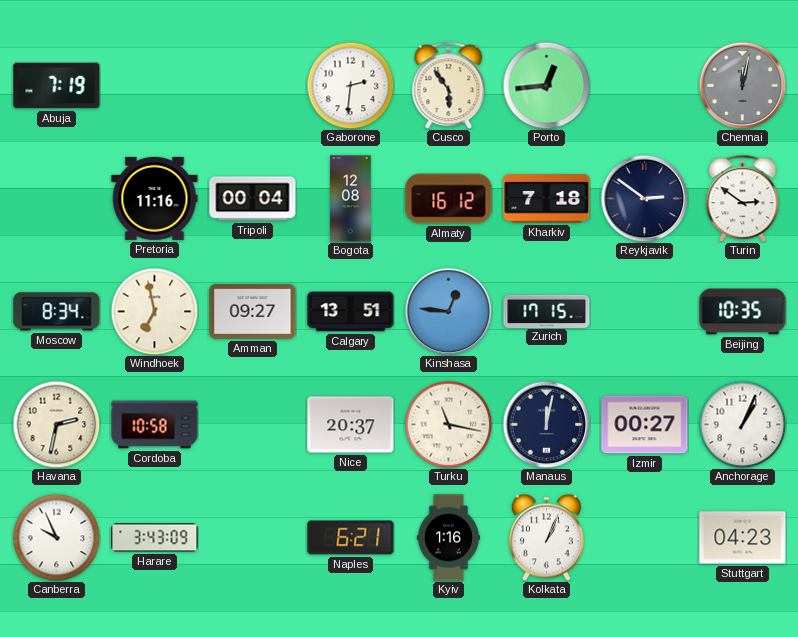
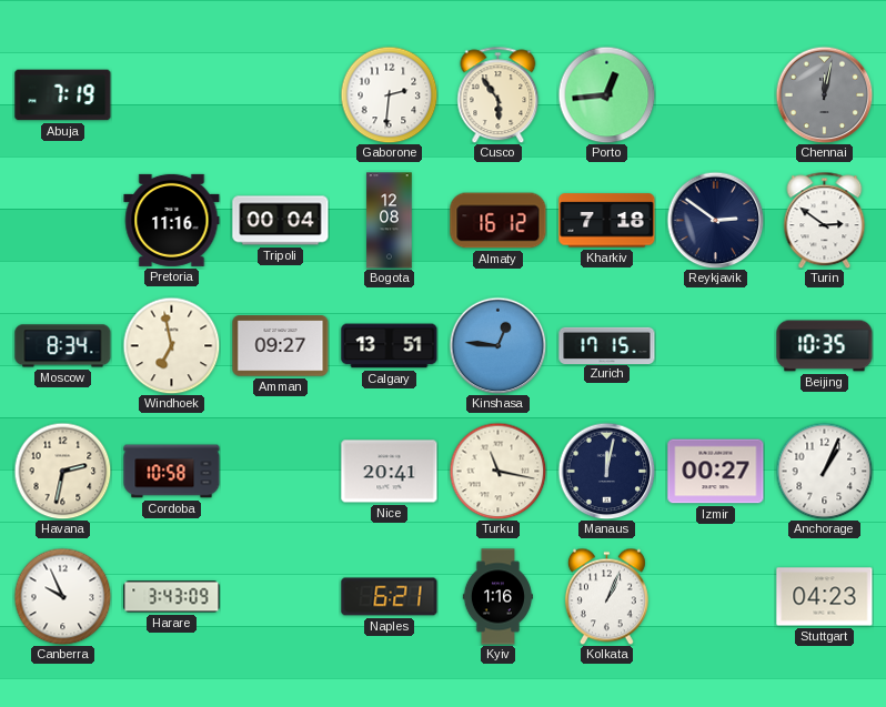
Nice: 20:37 -> 20:41
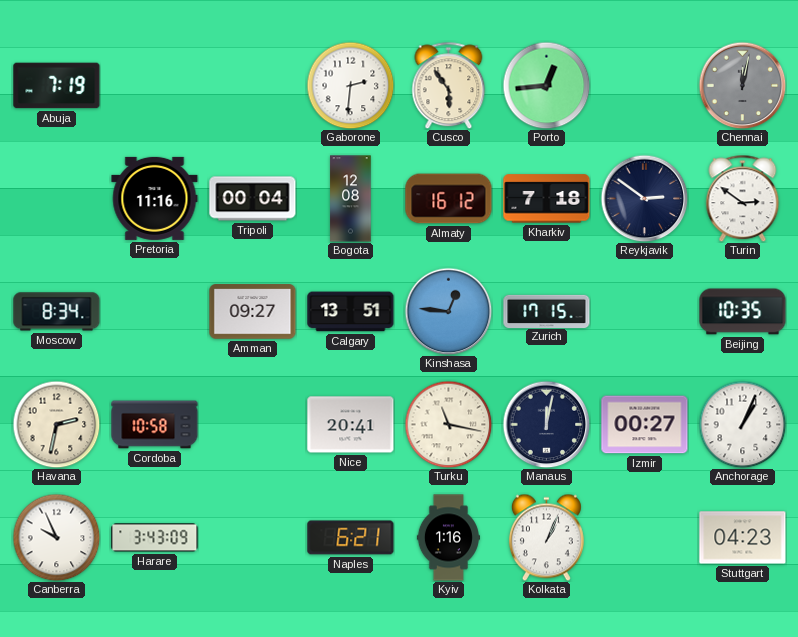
Windhoek: 6:58 -> none
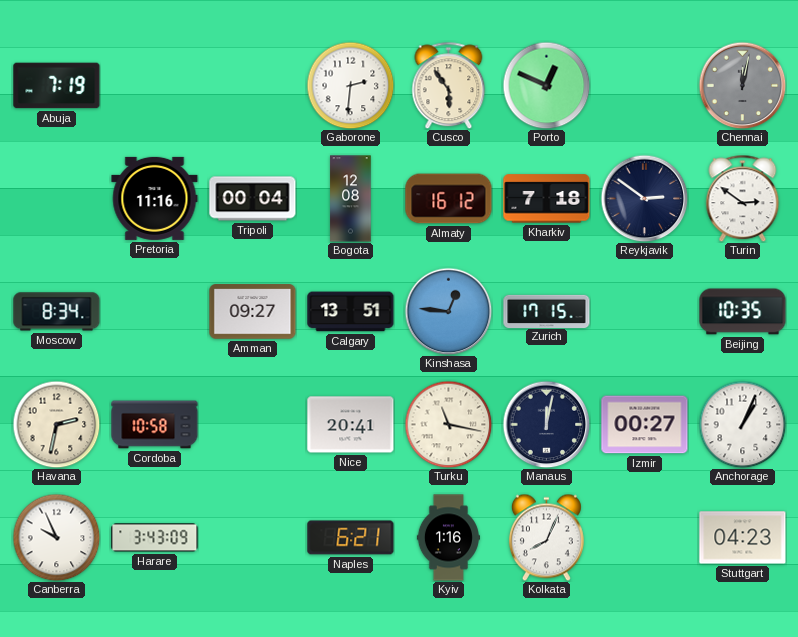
Porto: 12:44 -> 12:49
Kolkata: 1:04 -> 8:04
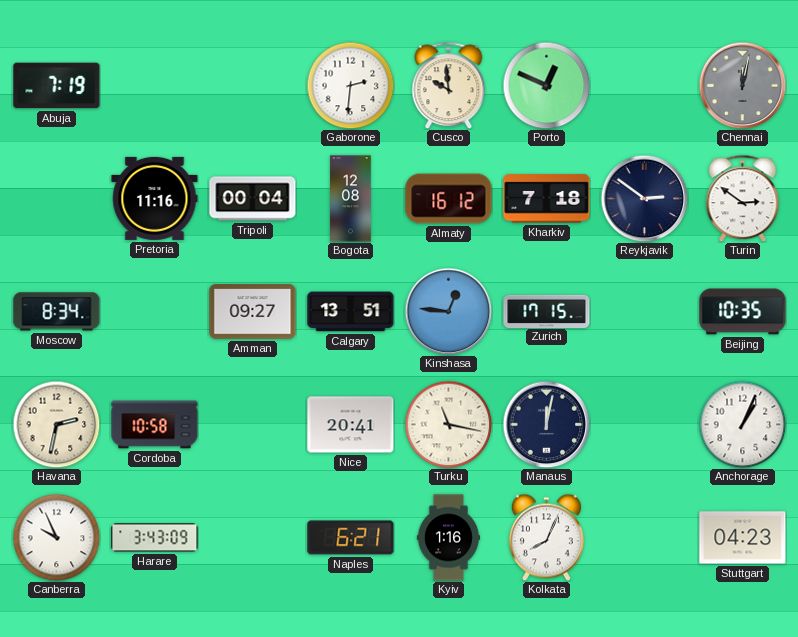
Cusco: 5:54 -> 9:59
Izmir: 00:27 -> none
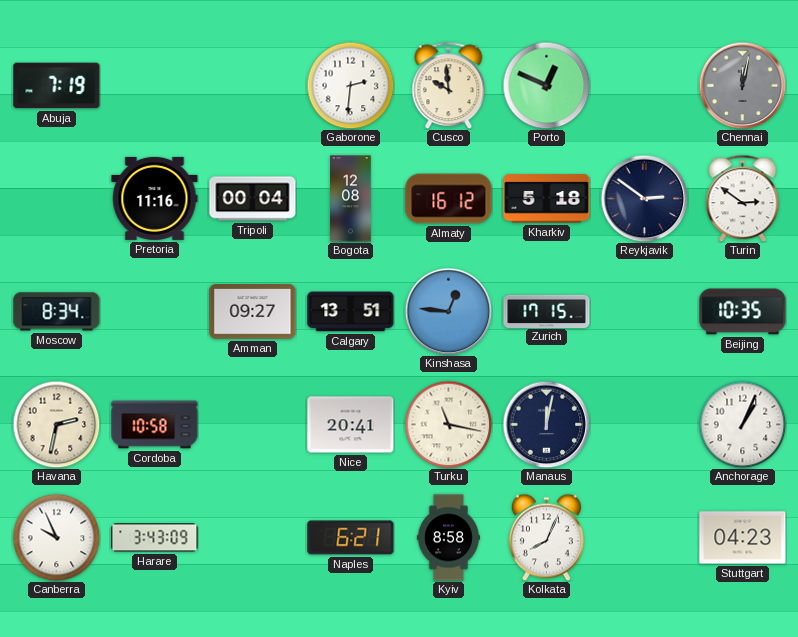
Kharkiv: 7:18 -> 5:18
Kyiv: 1:16 -> 8:58
